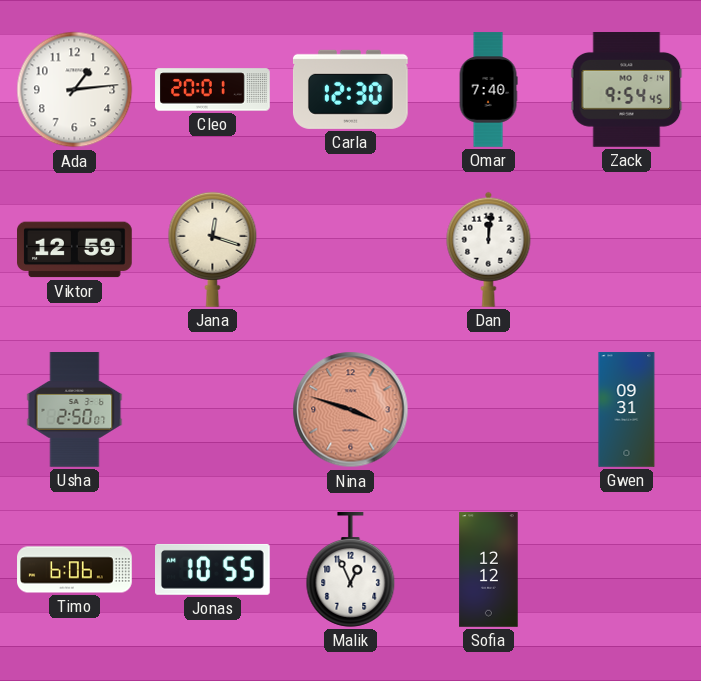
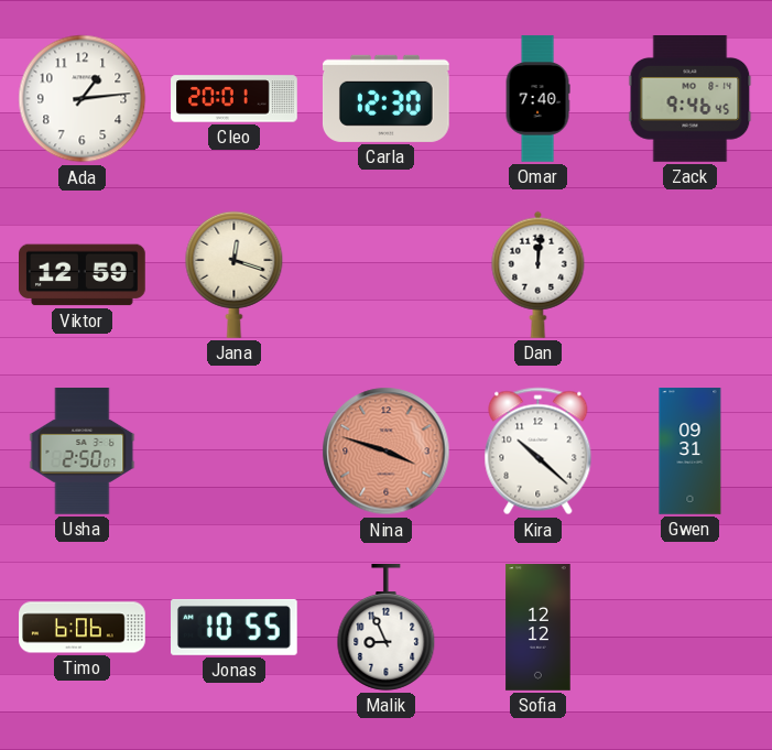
Zack: 9:54 -> 9:46
Kira: none -> 10:22
Malik: 12:56 -> 8:56
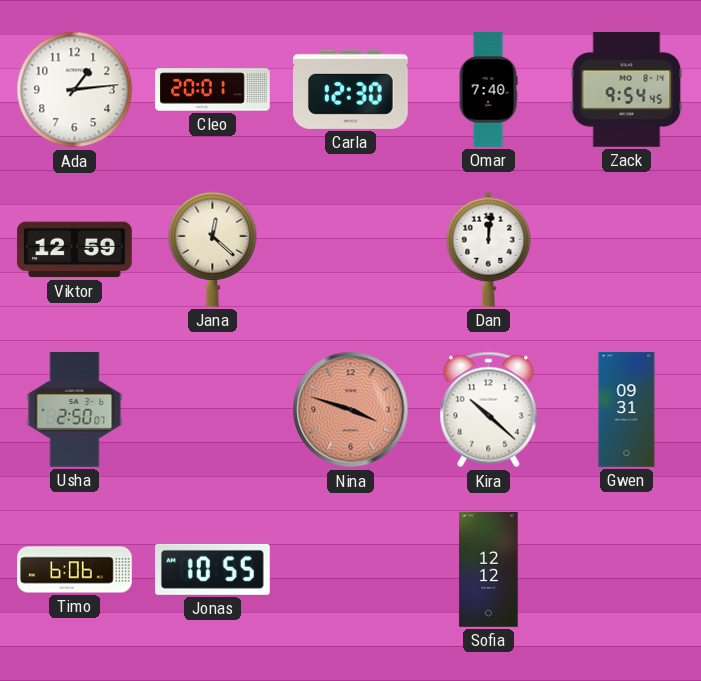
Zack: 9:46 -> 9:54
Jana: 12:18 -> 12:22
Malik: 8:56 -> none
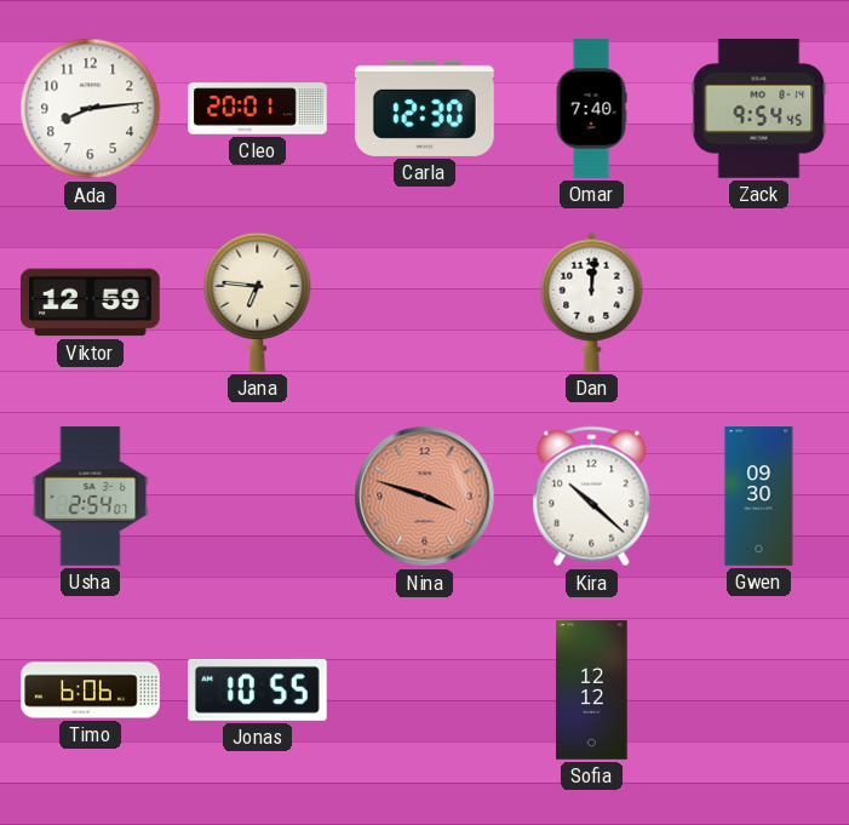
Ada: 1:14 -> 8:14
Jana: 12:22 -> 6:46
Usha: 2:50 -> 2:54
Gwen: 09:31 -> 09:30
